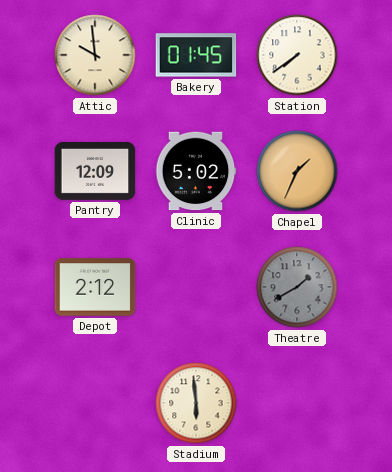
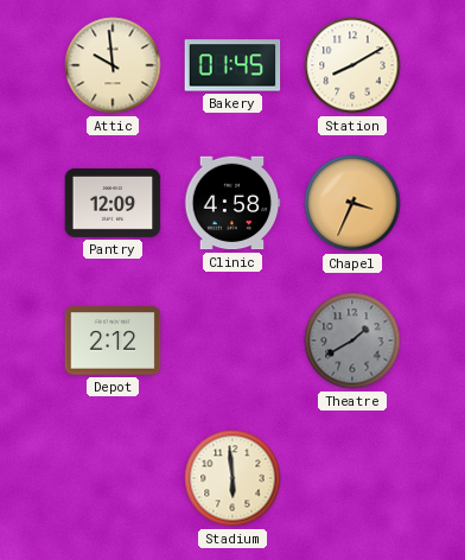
Station: 7:39 -> 8:10
Clinic: 5:02 -> 4:58
Chapel: 1:34 -> 3:34
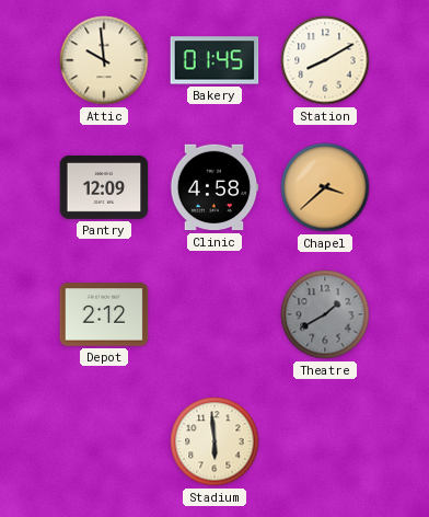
Chapel: 3:34 -> 3:38
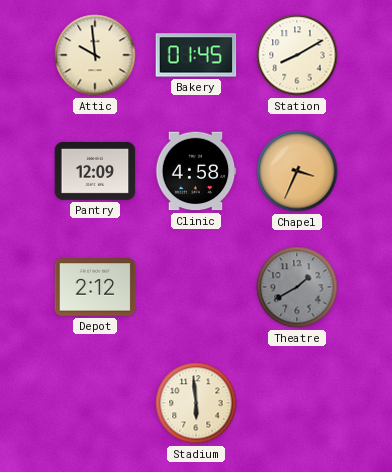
Chapel: 3:38 -> 3:34
